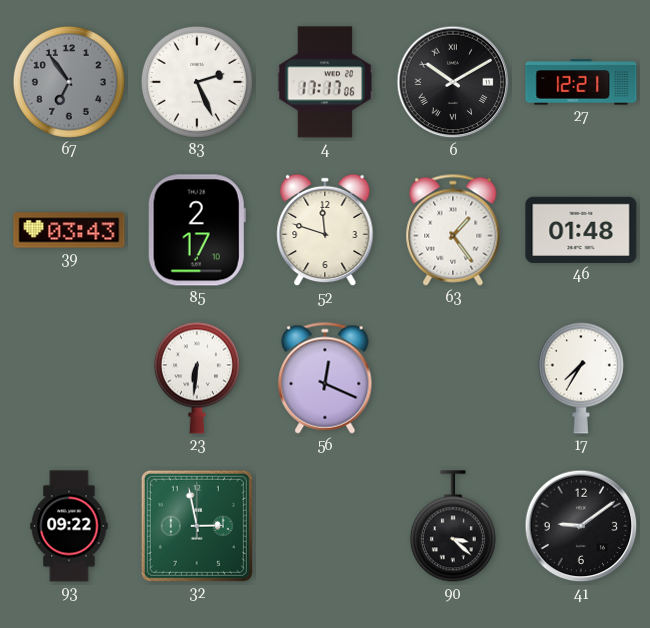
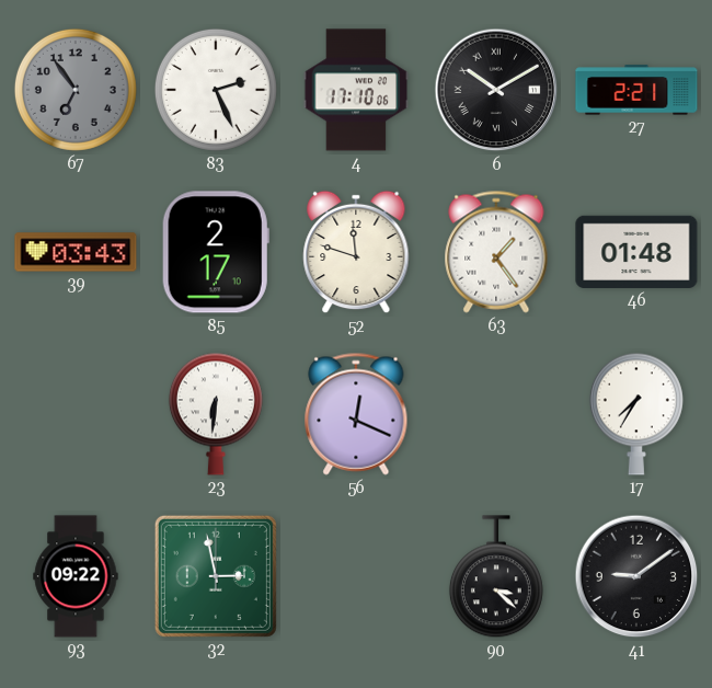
4: 17:17 -> 17:10
27: 12:21 -> 2:21
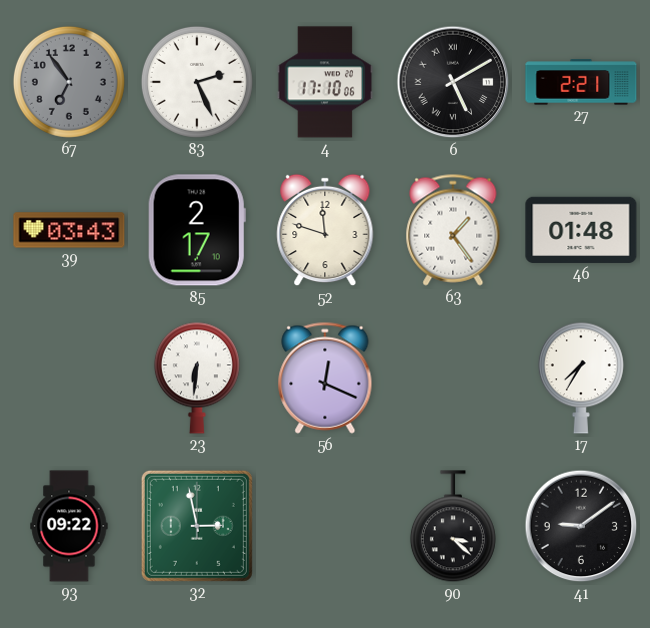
6: 10:10 -> 5:10
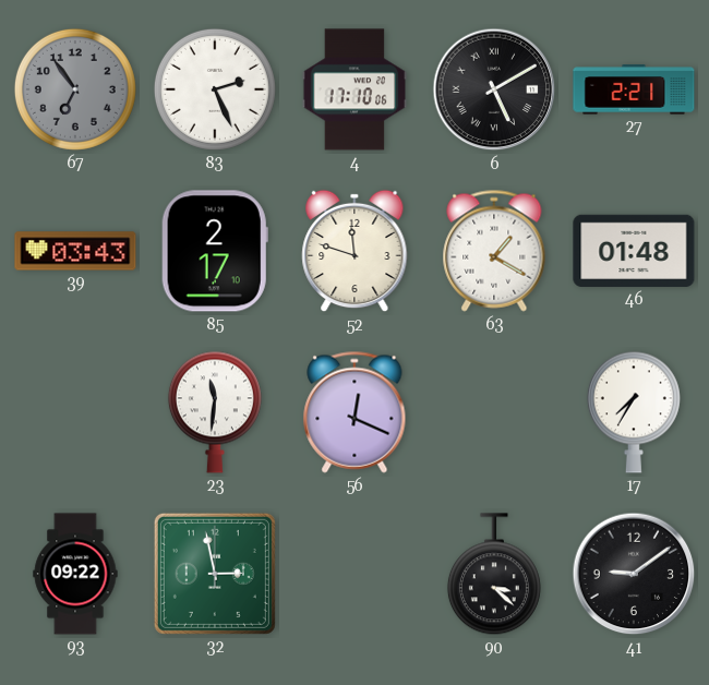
63: 1:24 -> 1:20
23: 6:31 -> 11:31
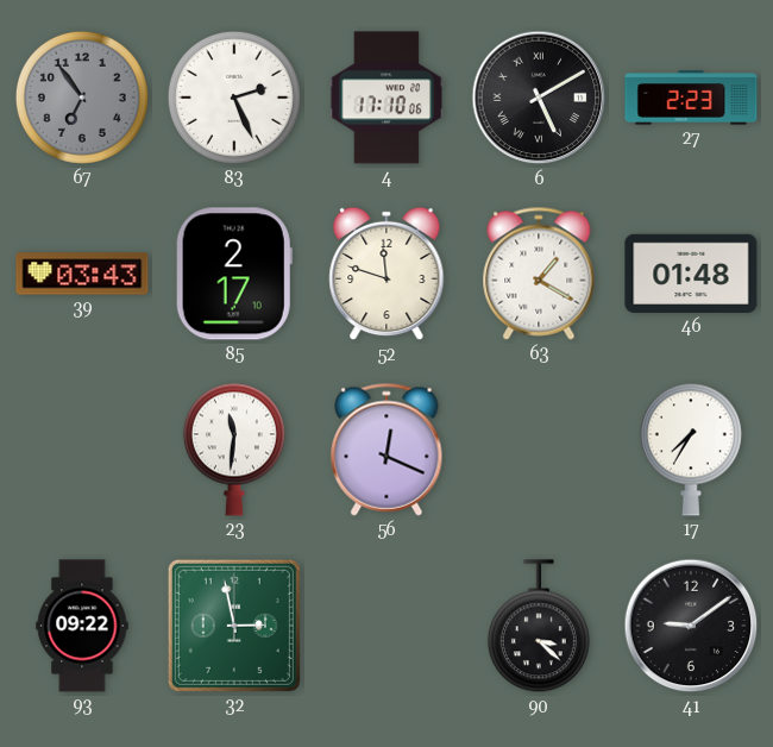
27: 2:21 -> 2:23
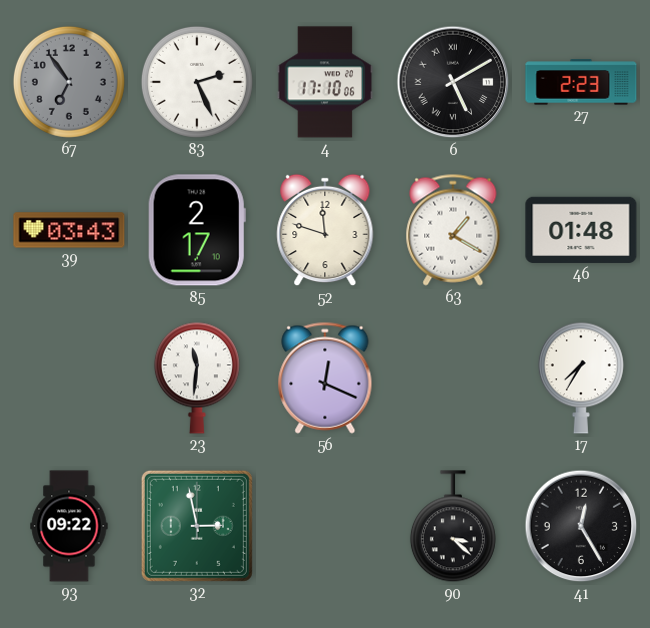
41: 9:09 -> 12:25
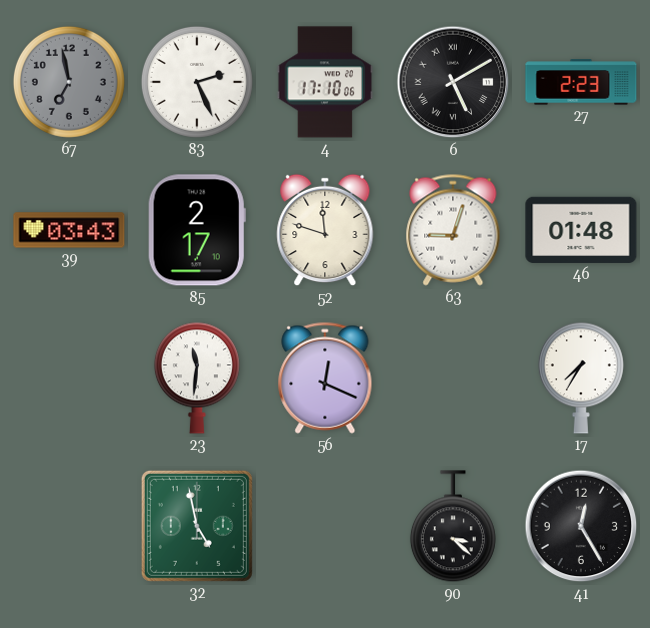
67: 6:54 -> 6:58
63: 1:20 -> 9:03
93: 09:22 -> none
32: 2:58 -> 4:58
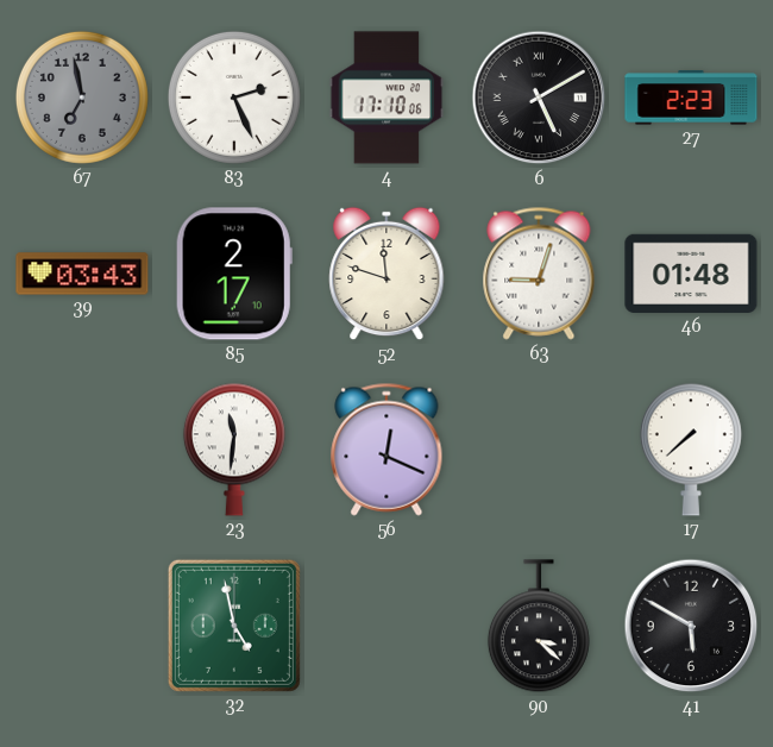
17: 7:35 -> 7:38
41: 12:25 -> 5:50
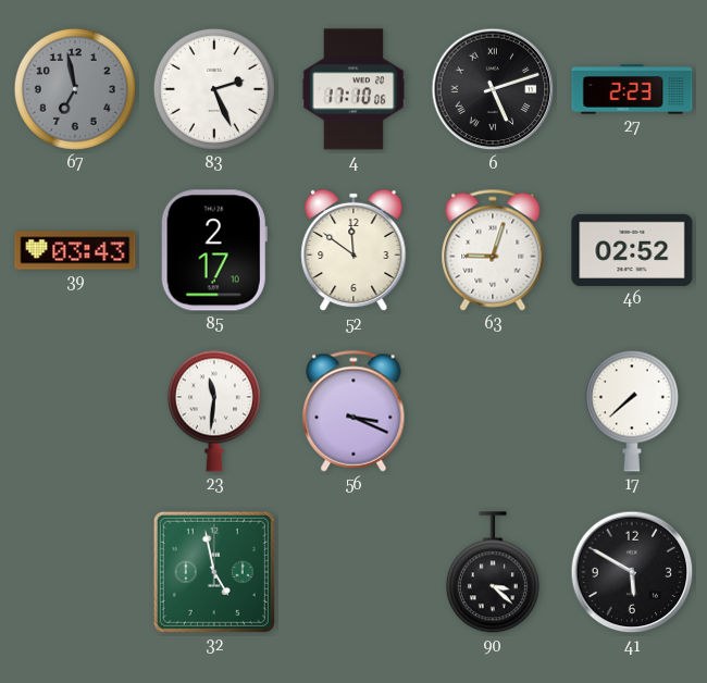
6: 5:10 -> 5:12
52: 11:48 -> 11:51
46: 01:48 -> 02:52
56: 12:19 -> 3:19
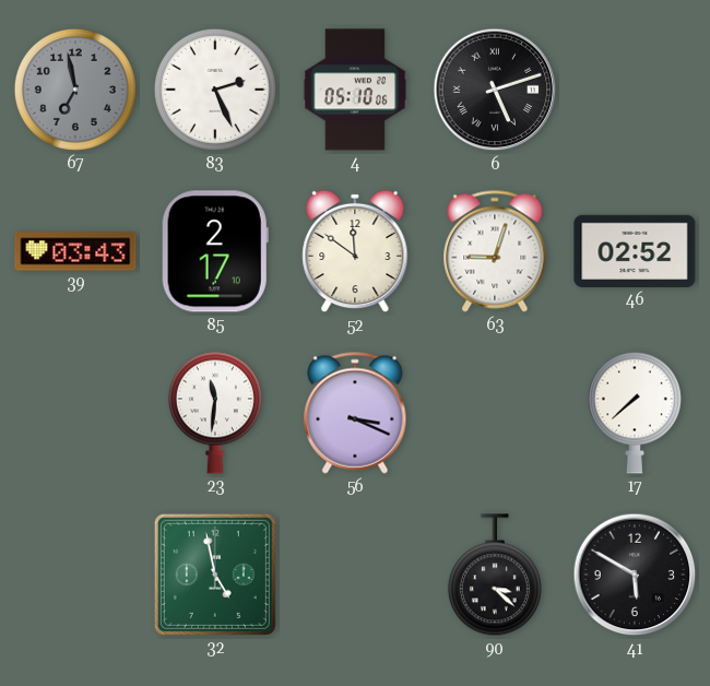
4: 17:10 -> 05:10
27: 2:23 -> none
